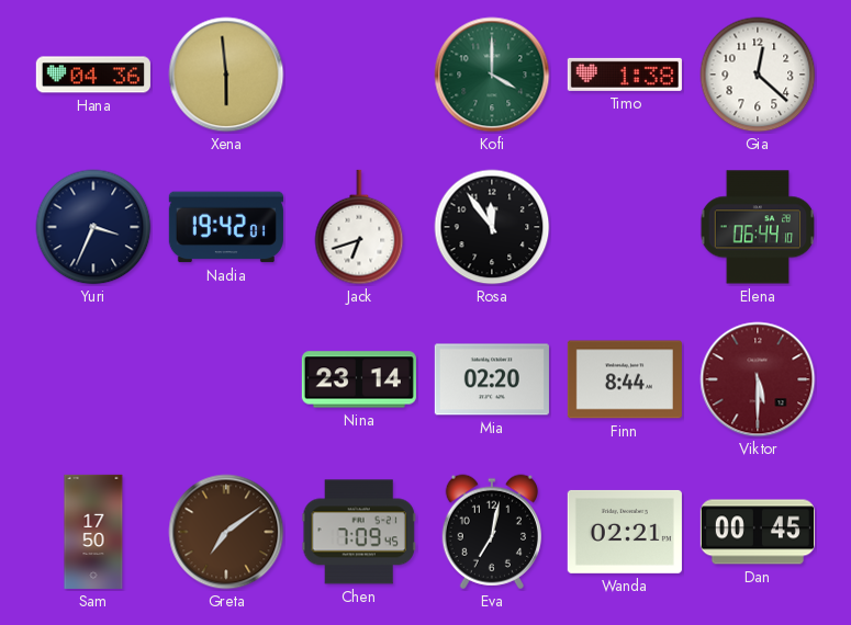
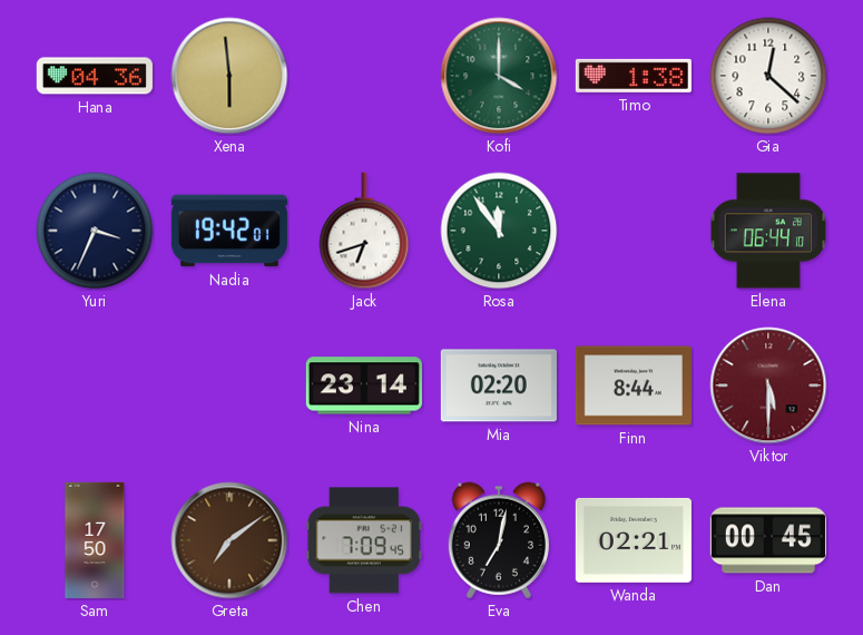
Rosa dial: black -> green
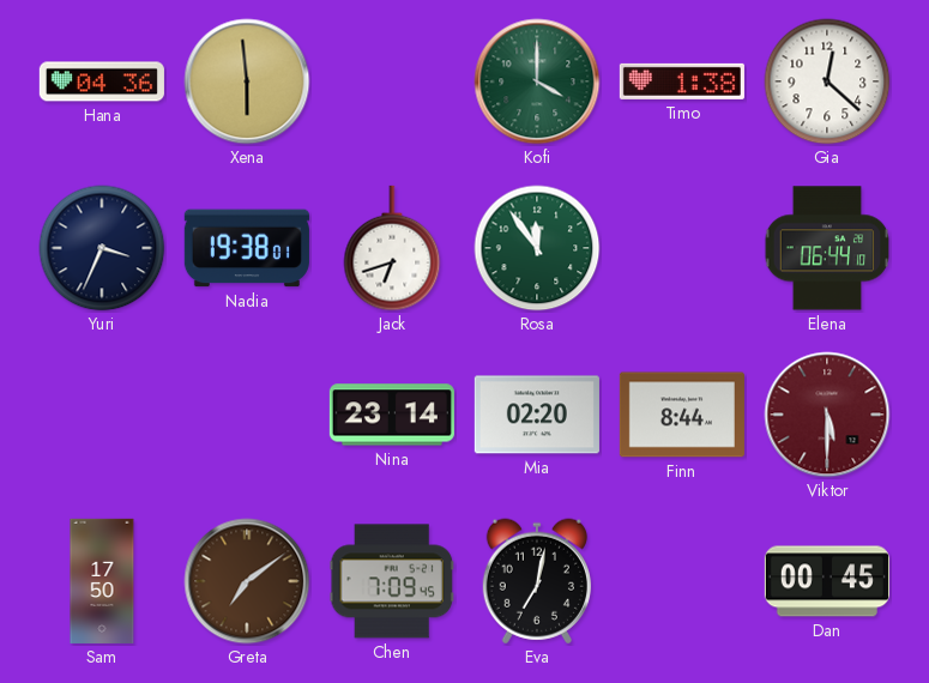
Nadia: 19:42 -> 19:38
Wanda: 02:21 -> none
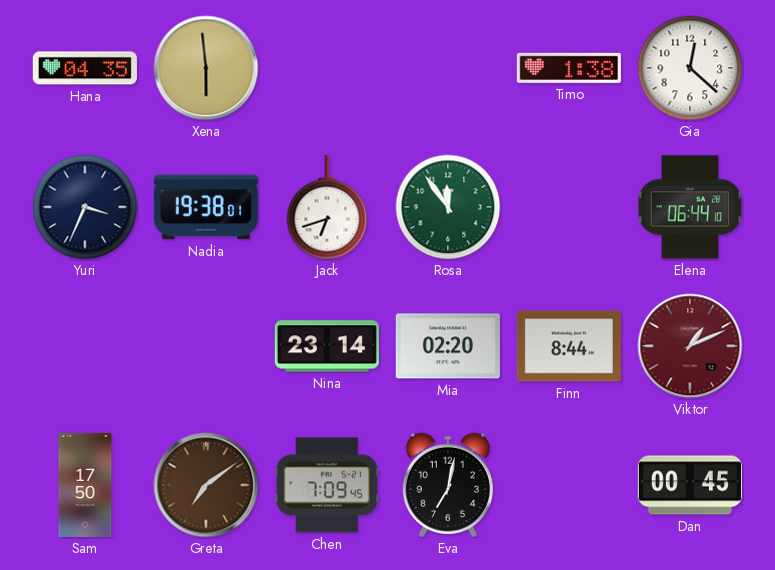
Hana: 04:36 -> 04:35
Kofi: 4:00 -> none
Viktor: 5:30 -> 1:11
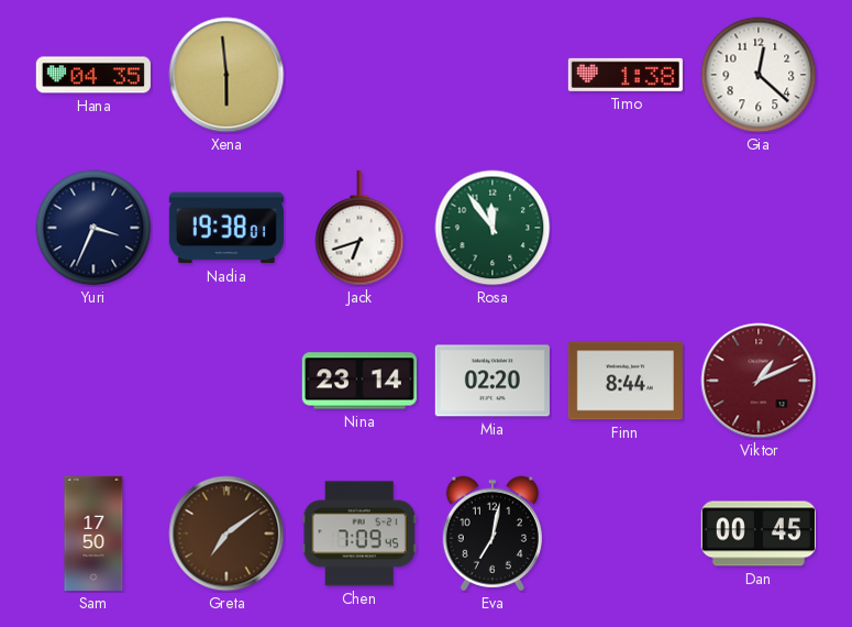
Elena: 06:44 -> none
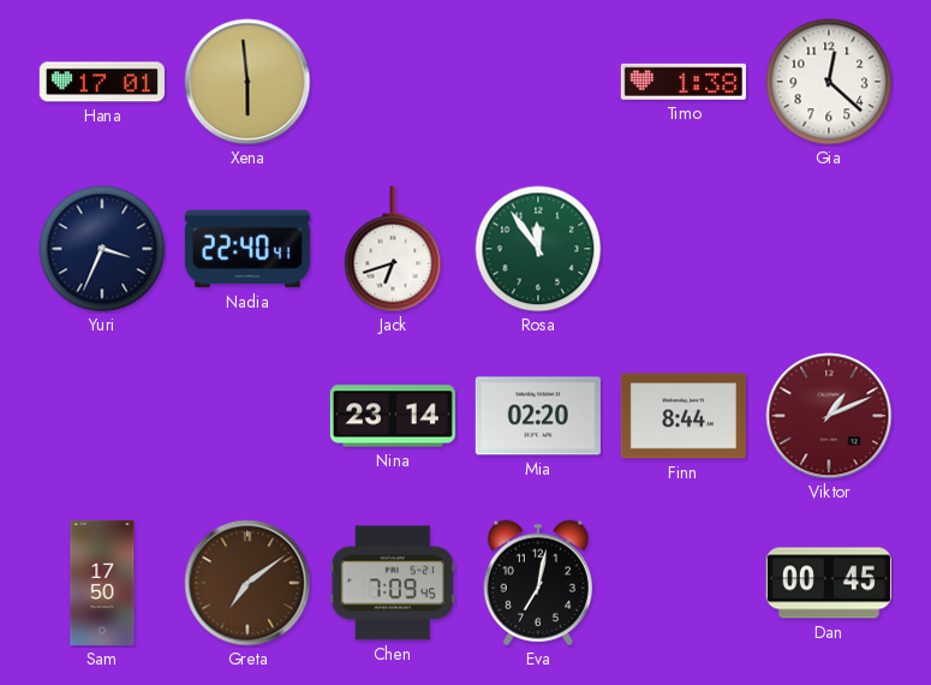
Hana: 04:35 -> 17:01
Nadia: 19:38 -> 22:40
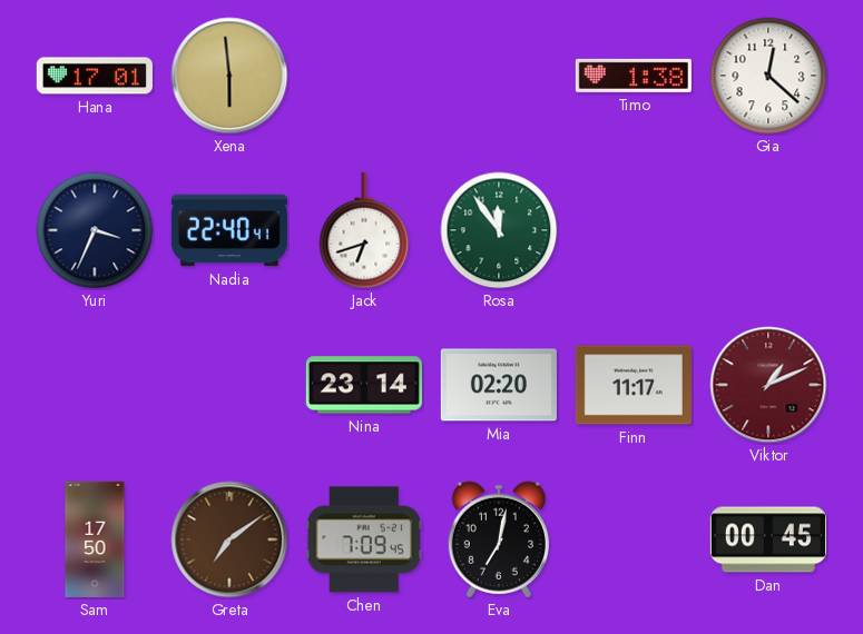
Finn: 8:44 -> 11:17
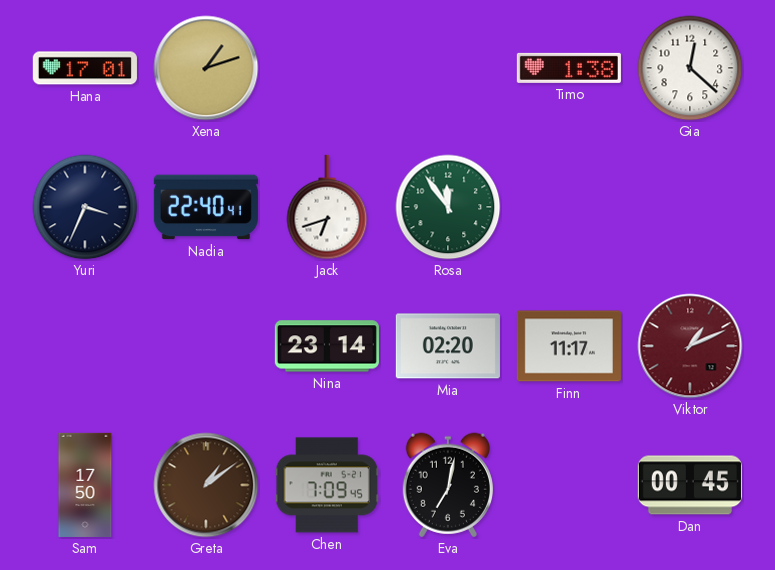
Xena: 5:59 -> 1:12
Greta: 7:09 -> 1:09
